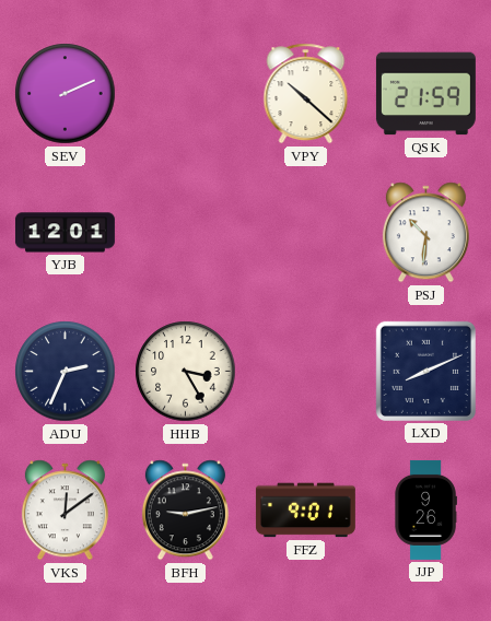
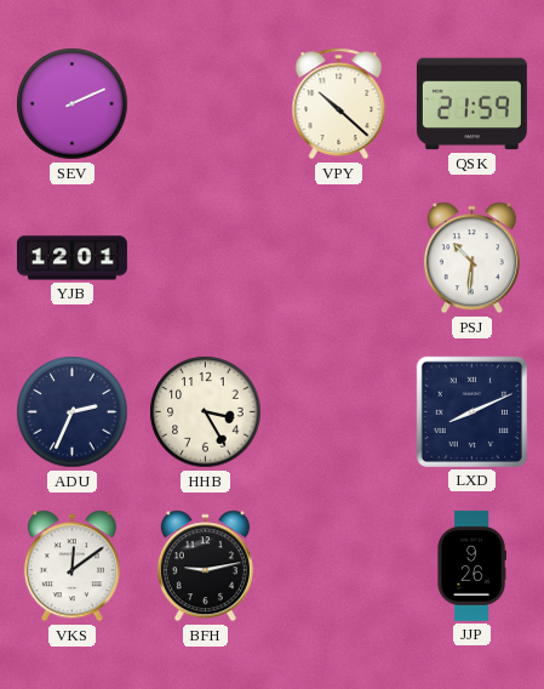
FFZ: 9:01 -> none
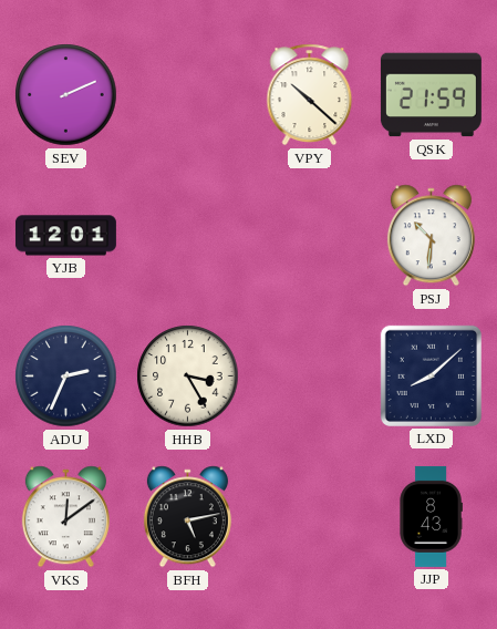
LXD: 8:11 -> 8:08
BFH: 9:13 -> 5:13
JJP: 9:26 -> 8:43
